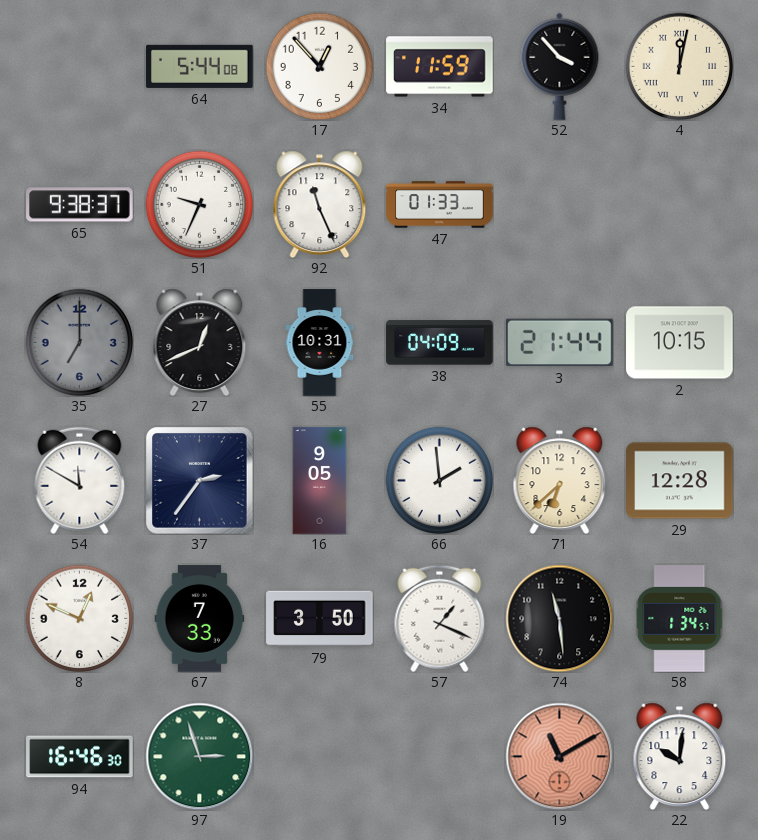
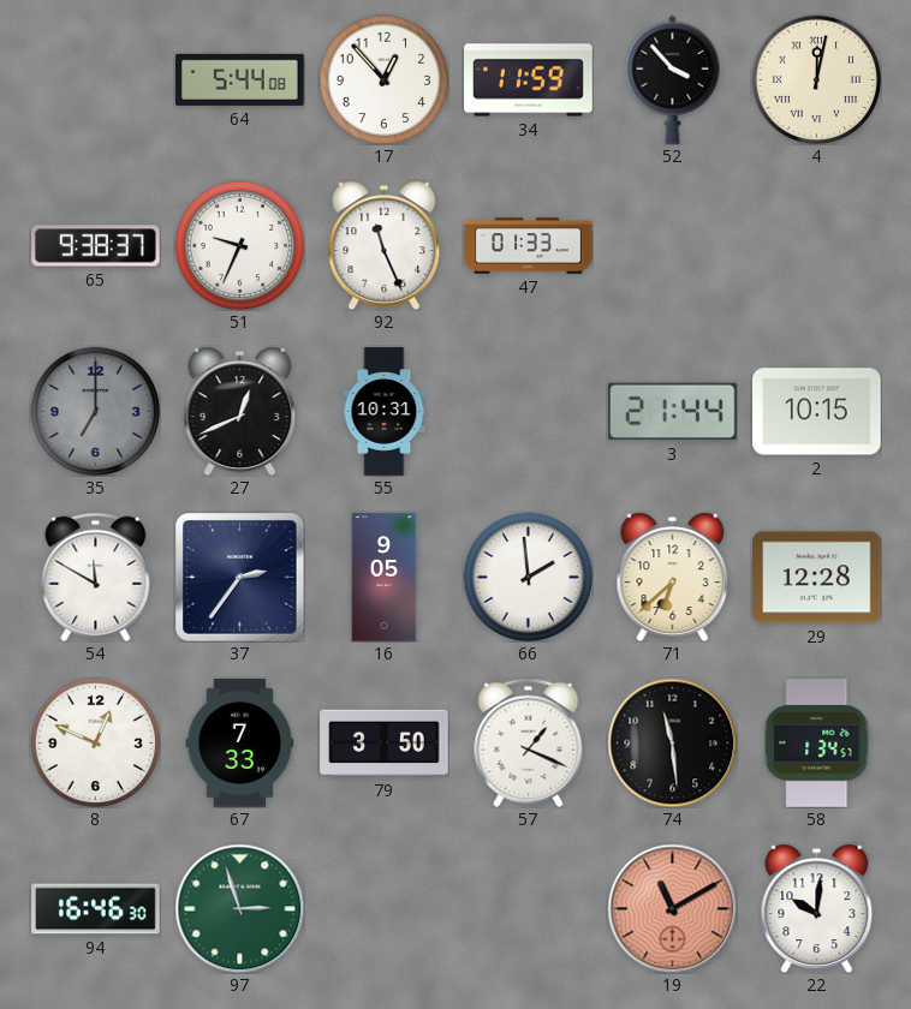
38: 04:09 -> none
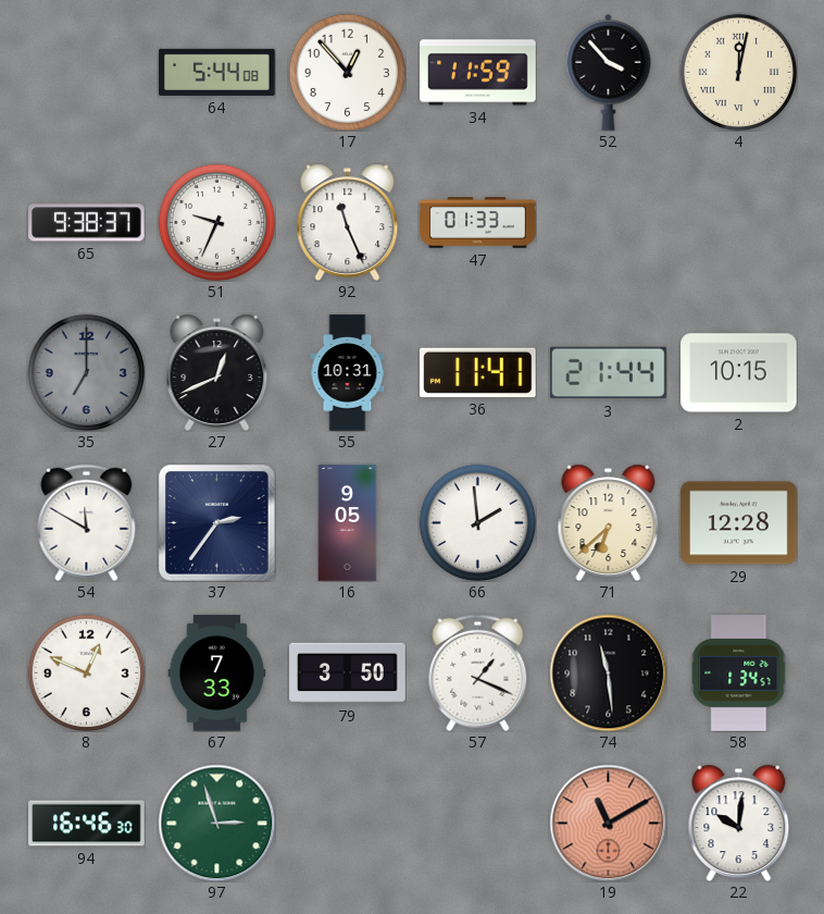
36: none -> 11:41
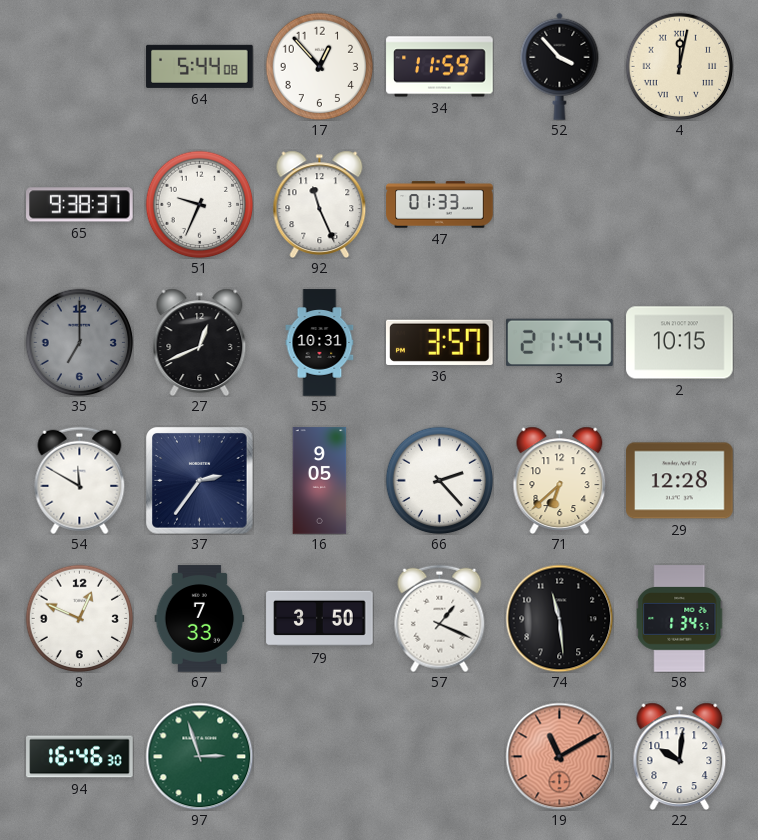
36: 11:41 -> 3:57
66: 1:59 -> 2:23
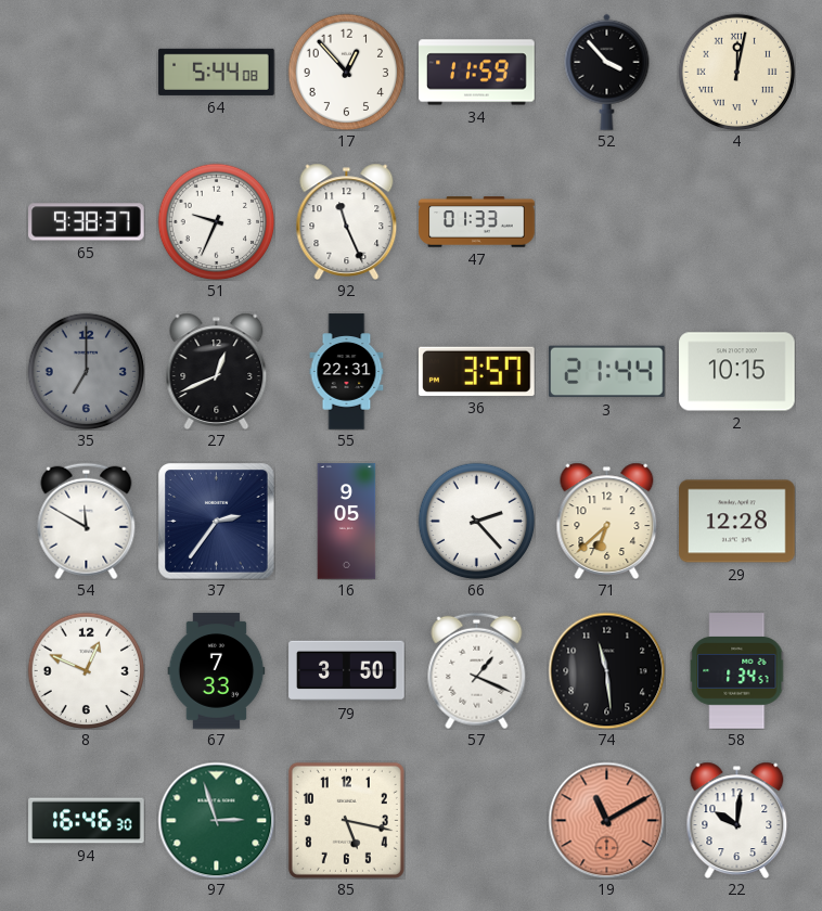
55: 10:31 -> 22:31
85: none -> 5:17
